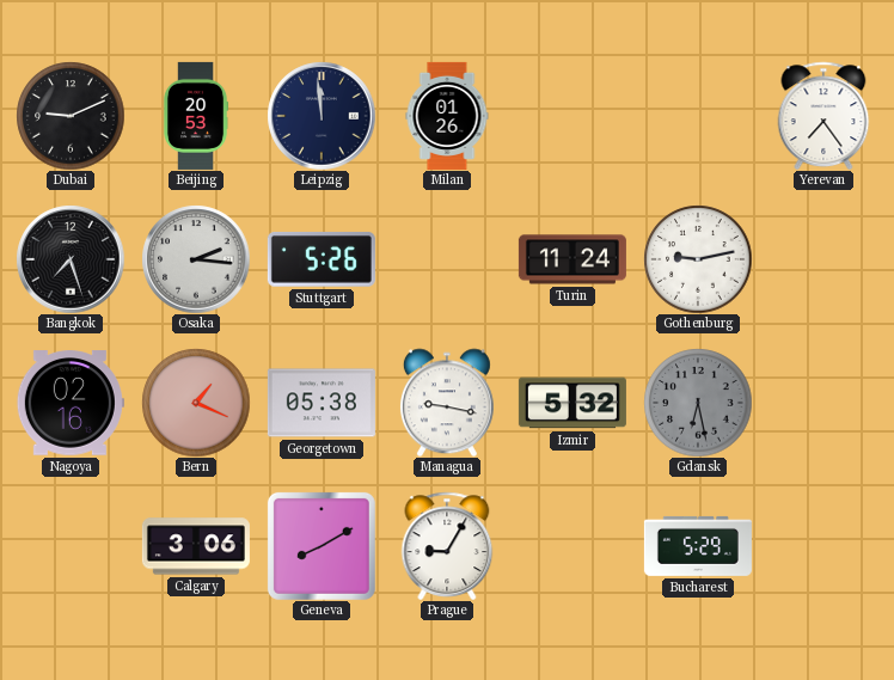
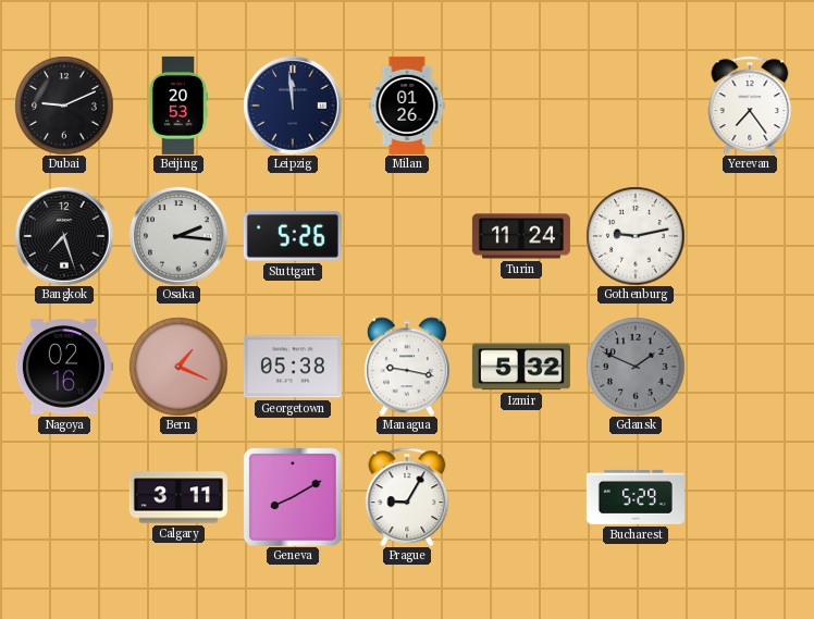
Gdansk: 6:28 -> 1:49
Calgary: 3:06 -> 3:11
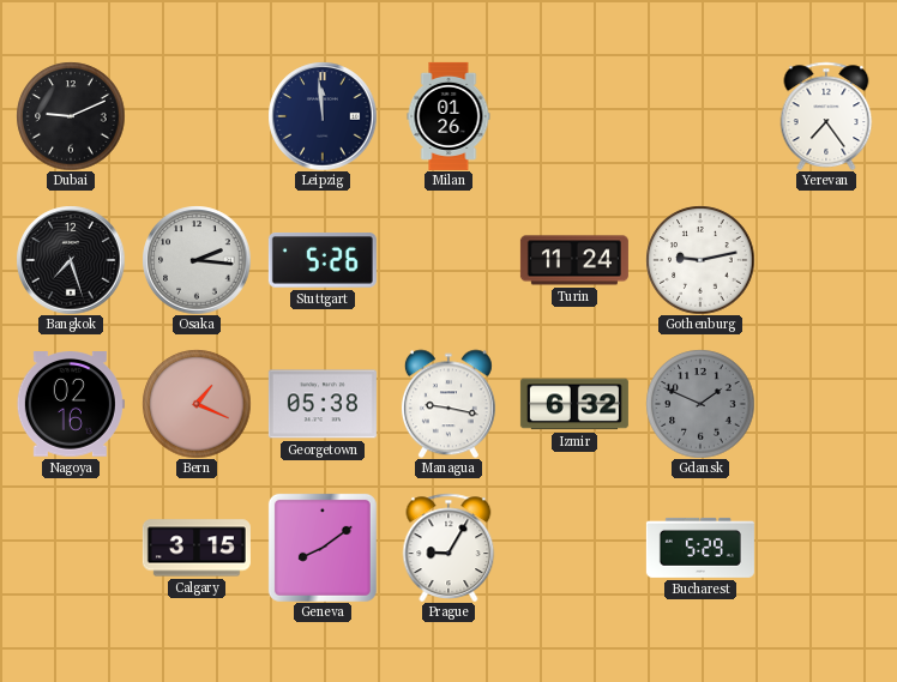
Beijing: 20:53 -> none
Izmir: 5:32 -> 6:32
Calgary: 3:11 -> 3:15
Geneva: 8:10 -> 8:09
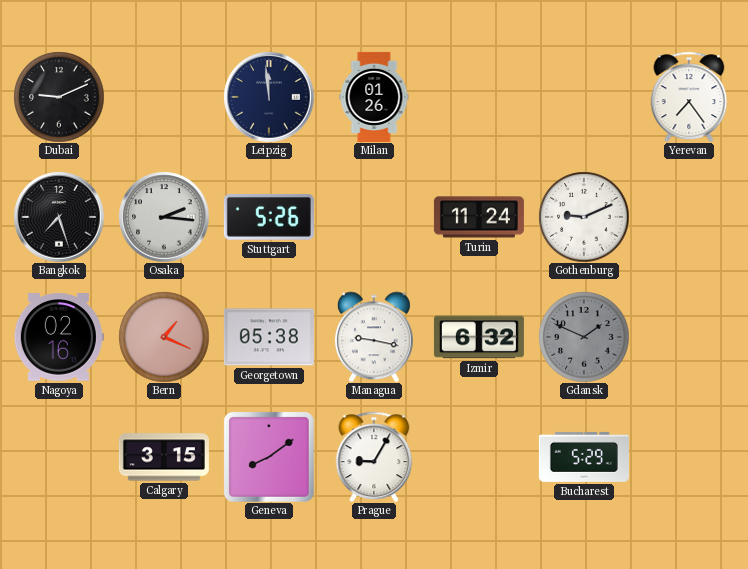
Gothenburg: 9:13 -> 9:11
